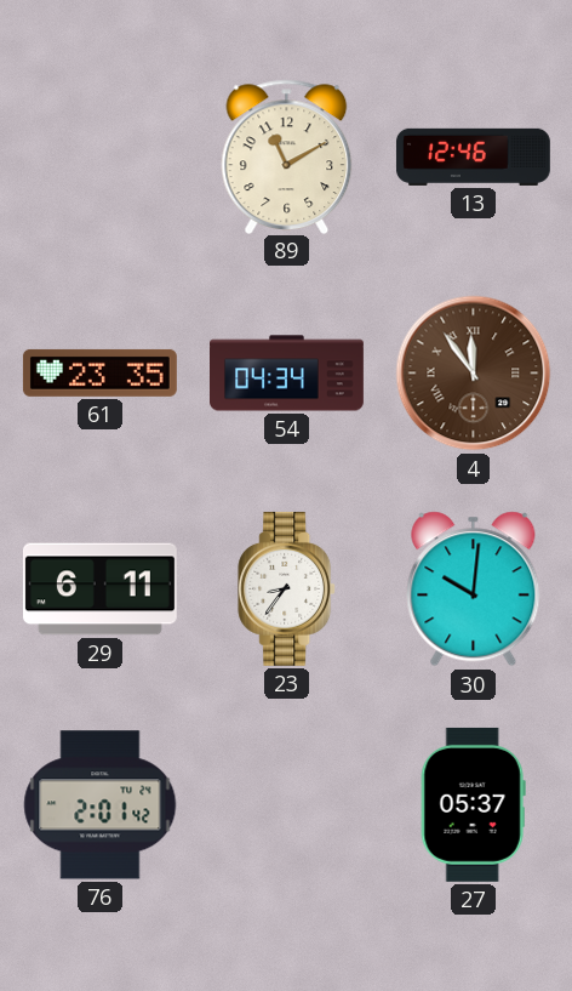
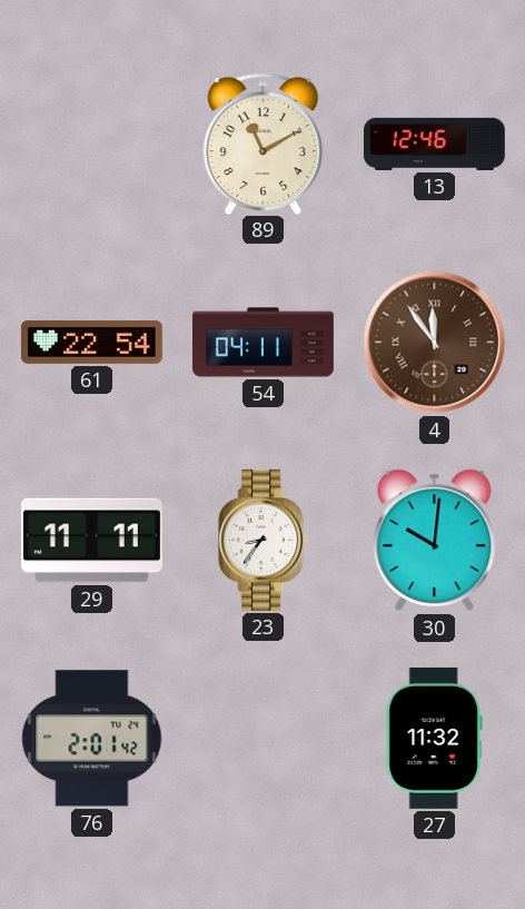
61: 23:35 -> 22:54
54: 04:34 -> 04:11
29: 6:11 -> 11:11
27: 05:37 -> 11:32
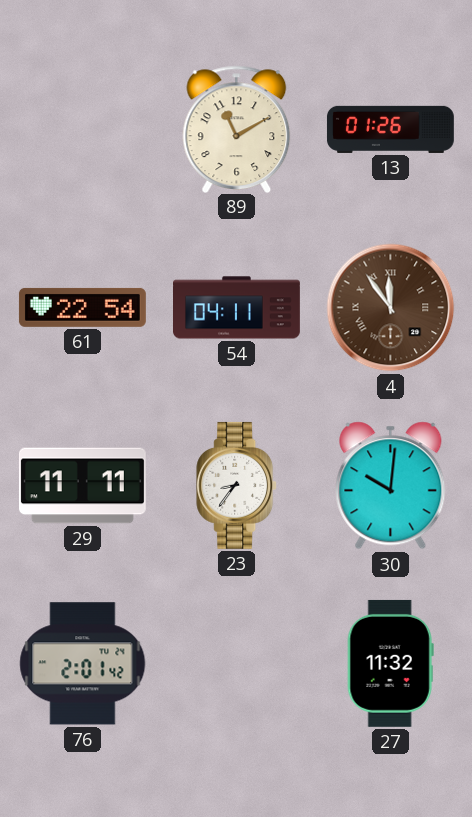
13: 12:46 -> 01:26
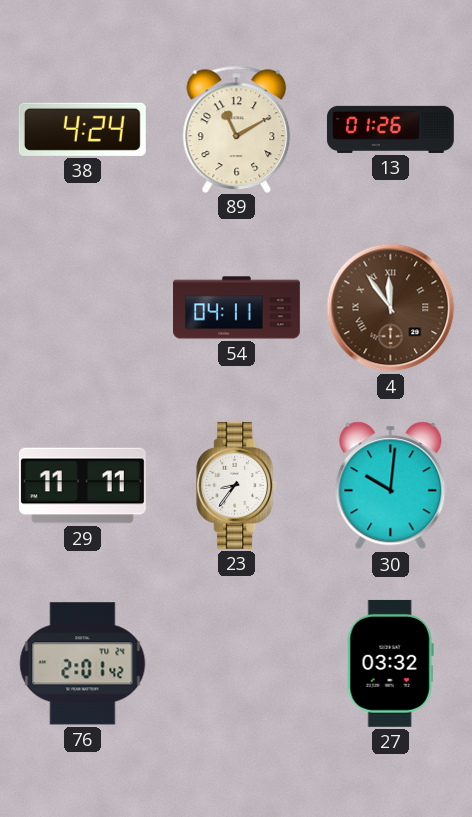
38: none -> 4:24
61: 22:54 -> none
27: 11:32 -> 03:32
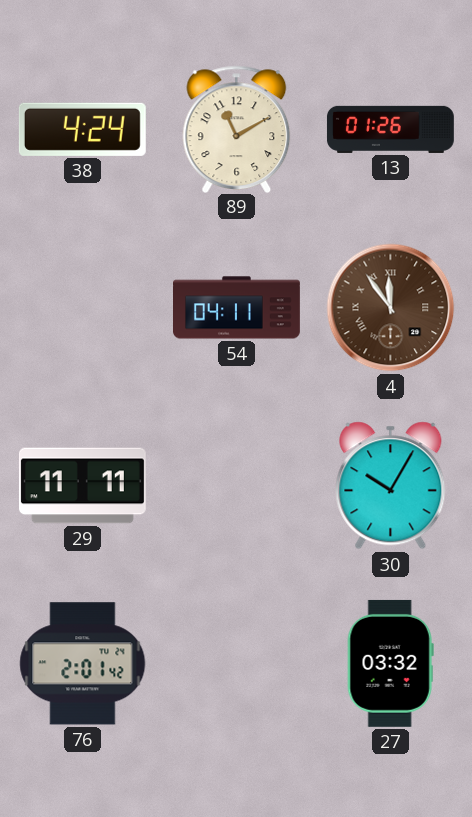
23: 8:36 -> none
30: 10:01 -> 10:05
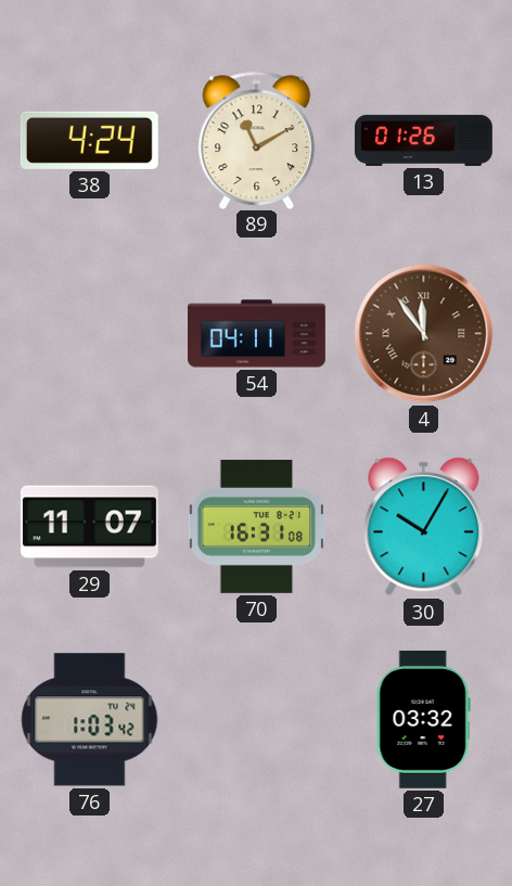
29: 11:11 -> 11:07
70: none -> 16:31
76: 2:01 -> 1:03
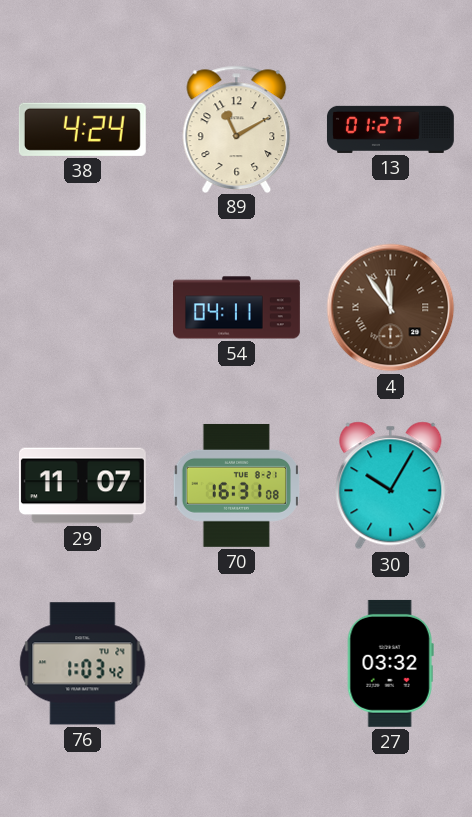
13: 01:26 -> 01:27
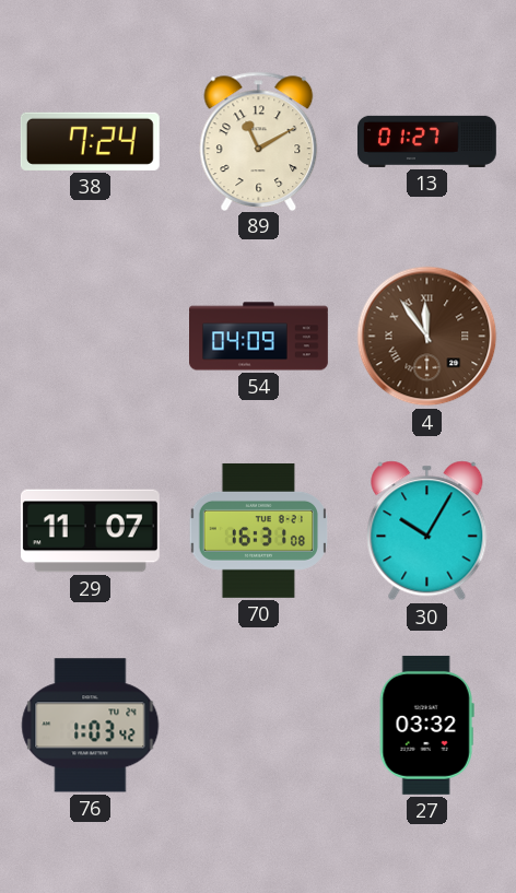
38: 4:24 -> 7:24
54: 04:11 -> 04:09
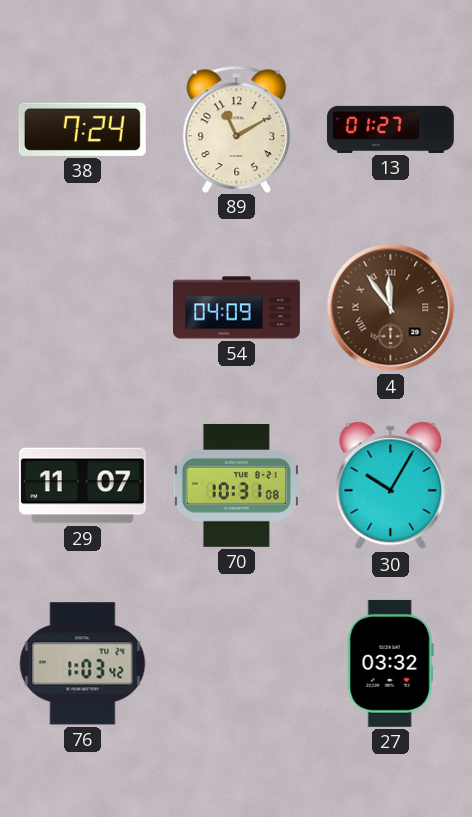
70: 16:31 -> 10:31
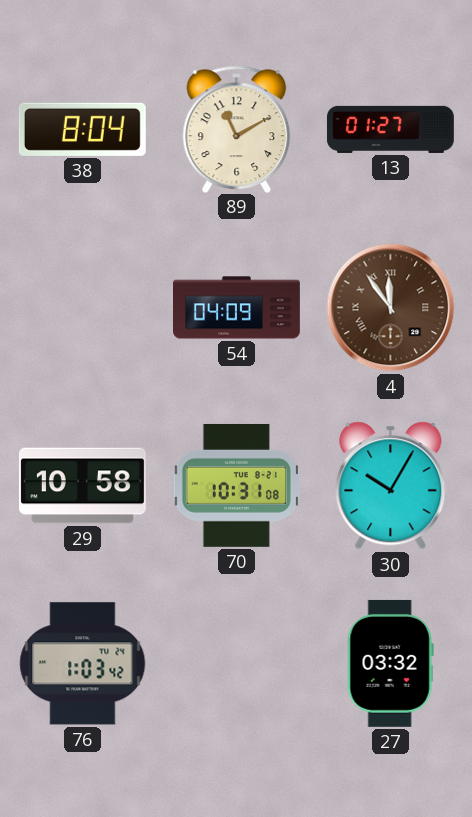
38: 7:24 -> 8:04
29: 11:07 -> 10:58
